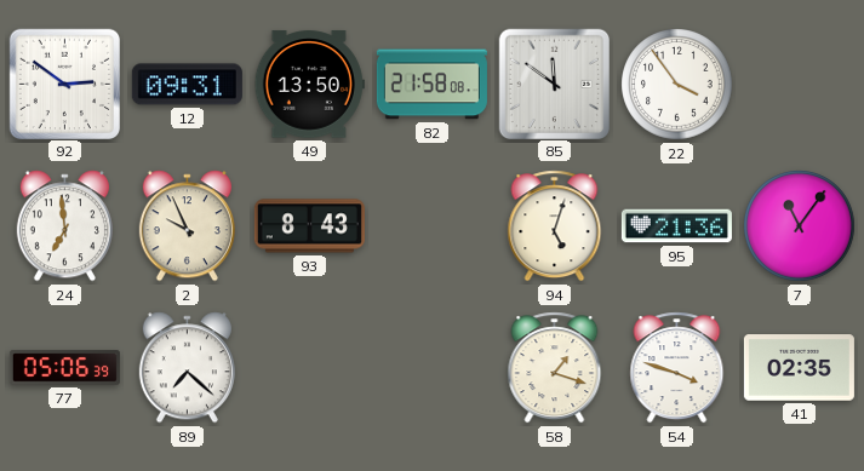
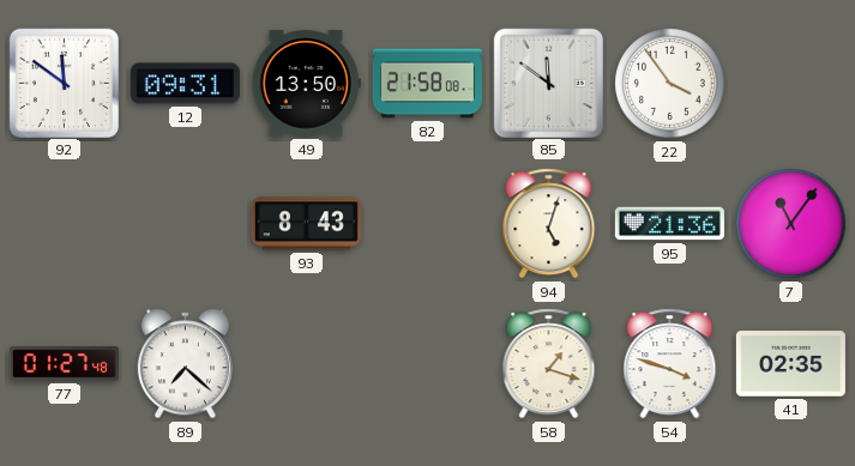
92: 2:51 -> 11:51
24: 6:59 -> none
2: 9:56 -> none
77: 05:06 -> 01:27
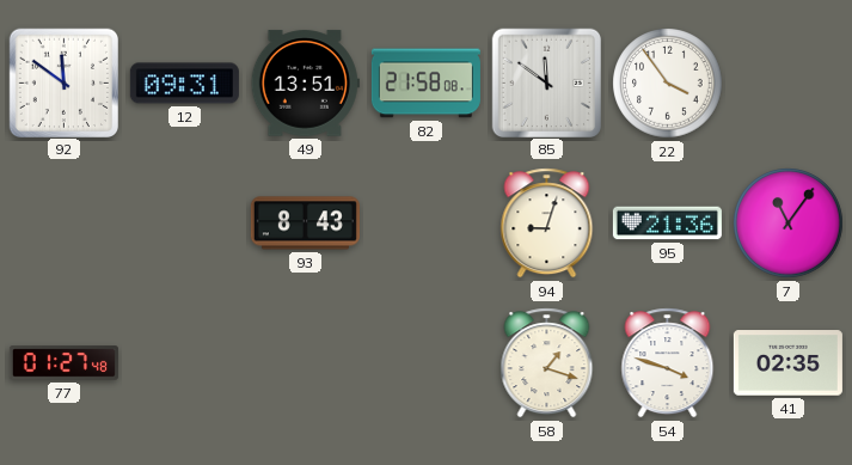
49: 13:50 -> 13:51
94: 5:03 -> 9:03
89: 7:22 -> none
